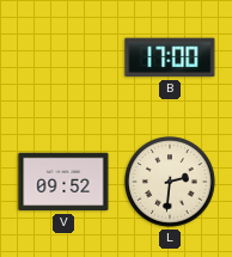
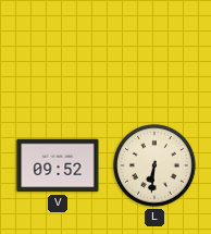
B: 17:00 -> none
L: 2:31 -> 6:31
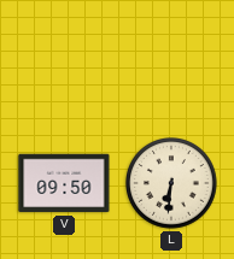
V: 09:52 -> 09:50
